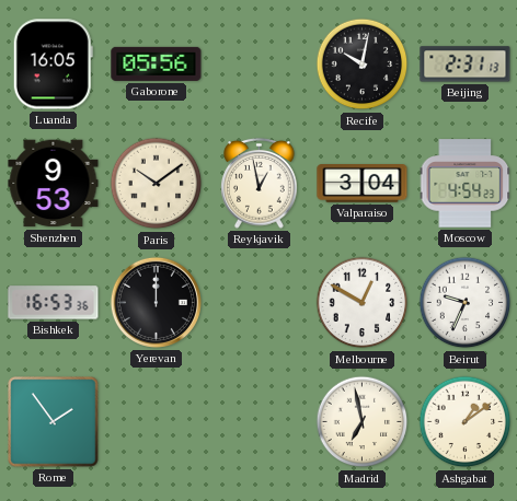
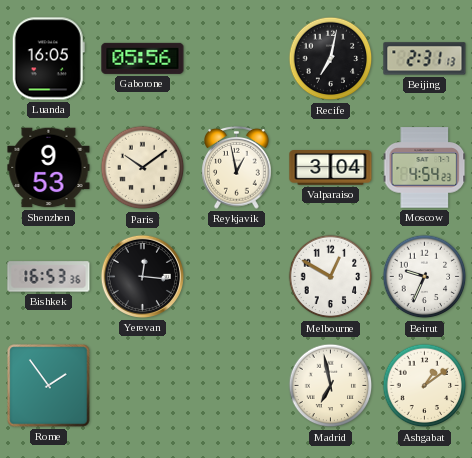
Recife: 10:02 -> 7:02
Yerevan: 12:00 -> 12:16
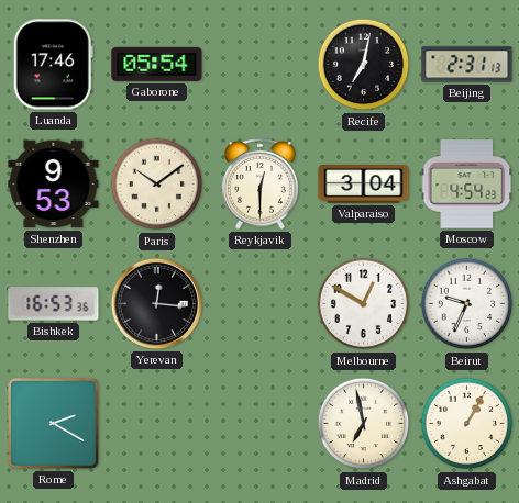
Luanda: 16:05 -> 17:46
Gaborone: 05:56 -> 05:54
Reykjavik: 12:58 -> 12:30
Rome: 1:54 -> 2:20
Ashgabat: 1:09 -> 1:05
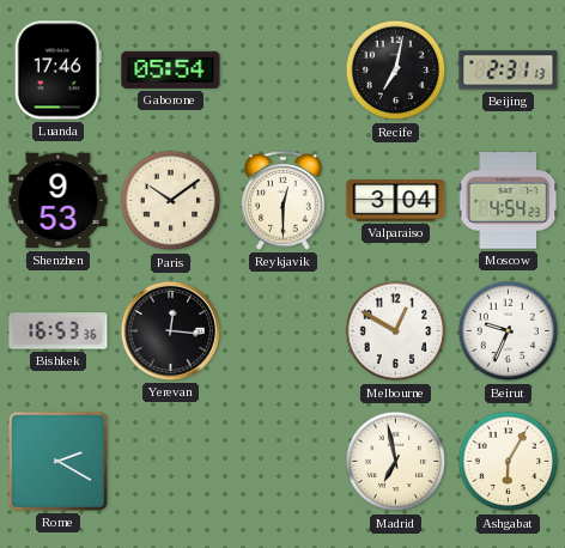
Ashgabat: 1:05 -> 6:05
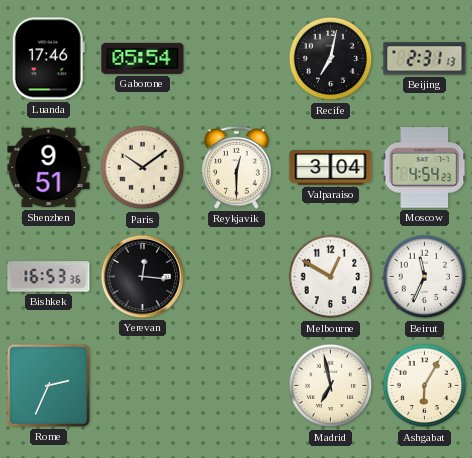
Shenzhen: 9:53 -> 9:51
Beirut: 9:34 -> 11:34
Rome: 2:20 -> 2:34
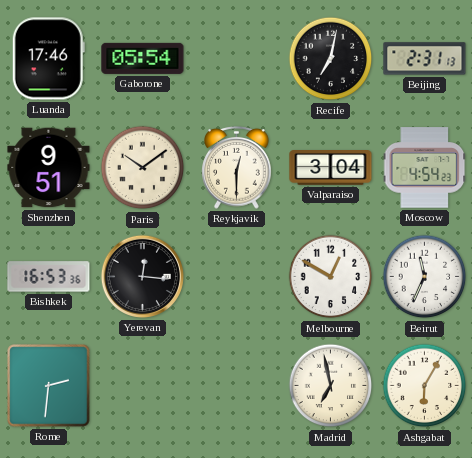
Rome: 2:34 -> 2:31
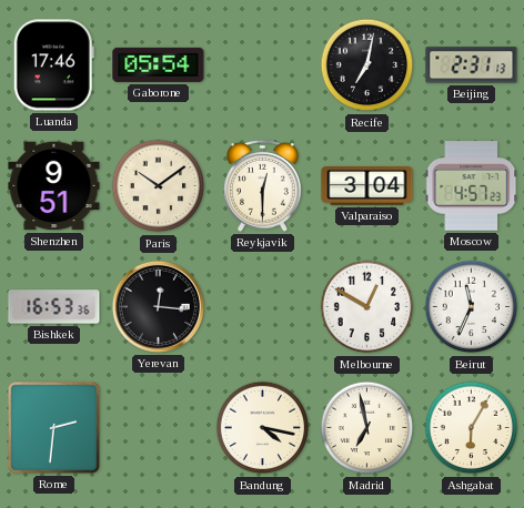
Moscow: 4:54 -> 4:57
Bandung: none -> 4:17
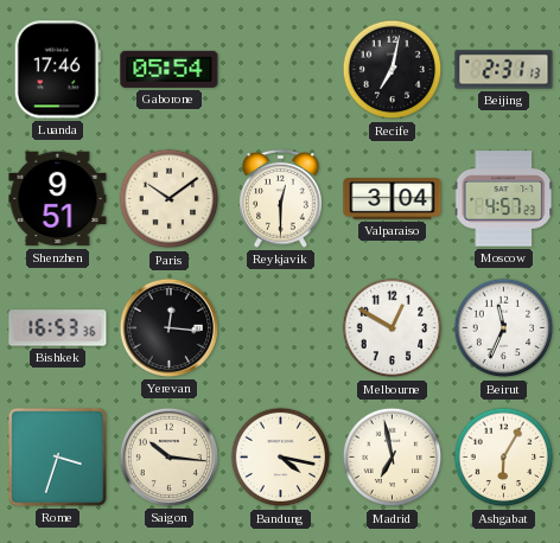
Rome: 2:31 -> 3:33
Saigon: none -> 10:16
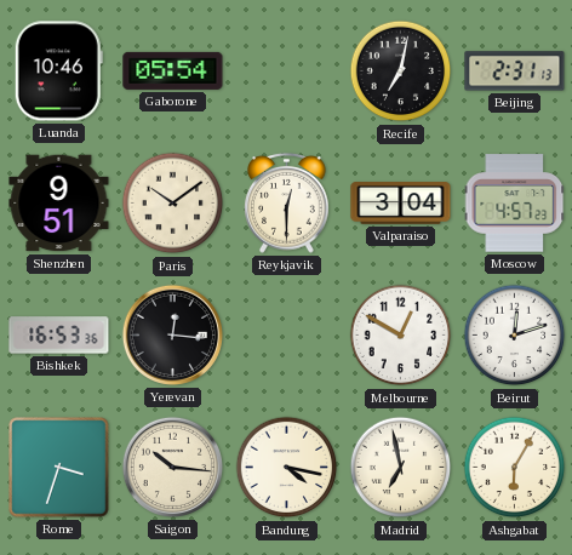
Luanda: 17:46 -> 10:46
Beirut: 11:34 -> 12:12
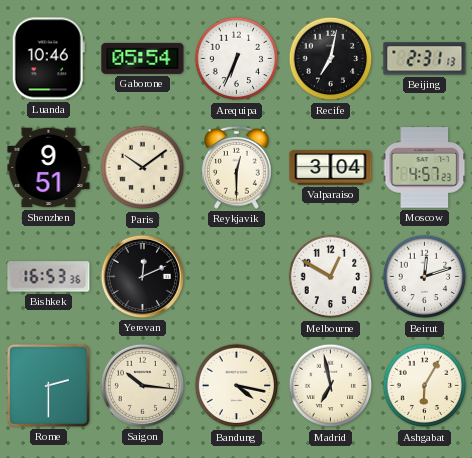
Arequipa: none -> 6:34
Yerevan: 12:16 -> 12:11
Rome: 3:33 -> 2:30
